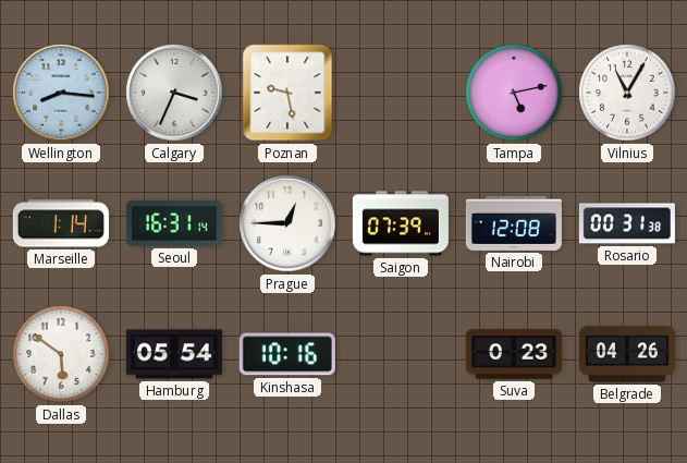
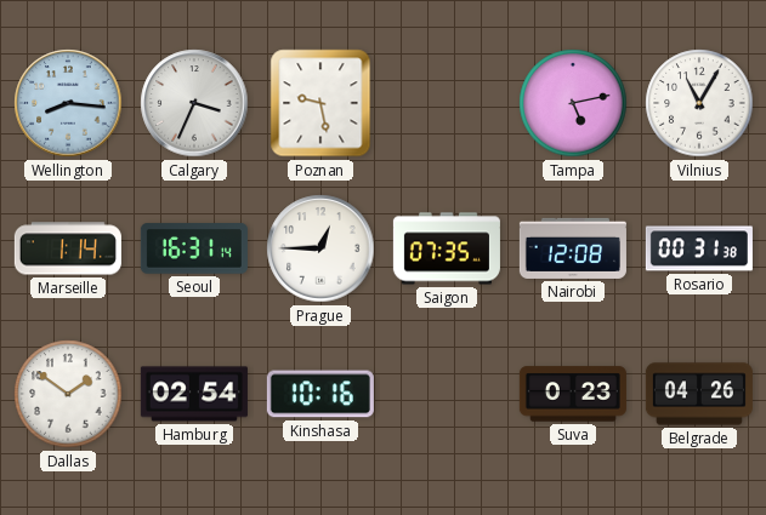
Saigon: 07:39 -> 07:35
Dallas: 5:51 -> 1:51
Hamburg: 05:54 -> 02:54
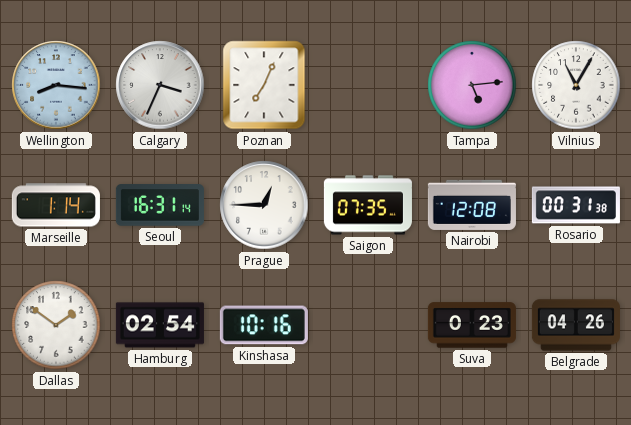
Poznan: 9:28 -> 7:04
Tampa: 5:13 -> 5:14
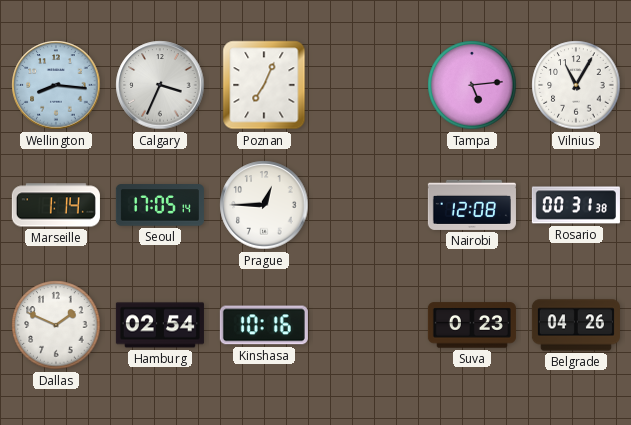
Seoul: 16:31 -> 17:05
Saigon: 07:35 -> none
Dallas: 1:51 -> 1:49
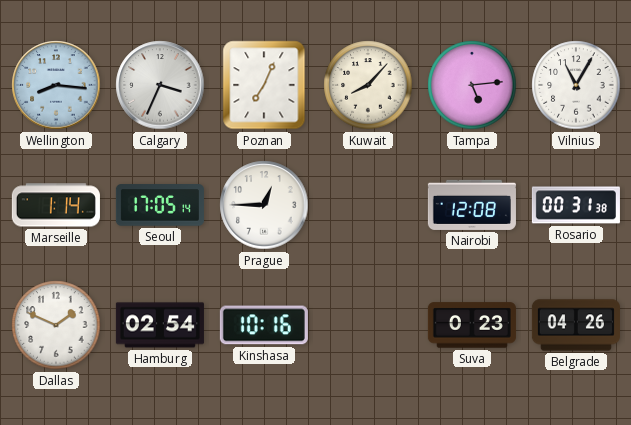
Kuwait: none -> 8:07
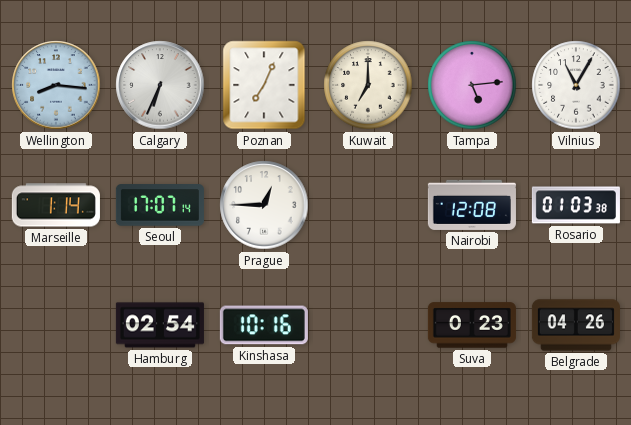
Calgary: 3:34 -> 6:34
Kuwait: 8:07 -> 7:00
Seoul: 17:05 -> 17:07
Rosario: 00:31 -> 01:03
Dallas: 1:49 -> none
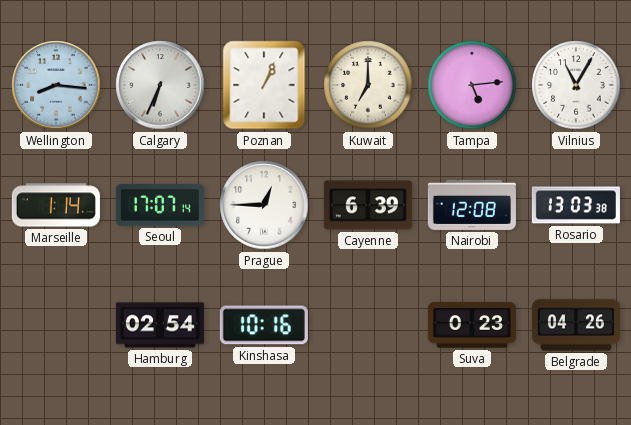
Poznan: 7:04 -> 1:04
Cayenne: none -> 6:39
Rosario: 01:03 -> 13:03
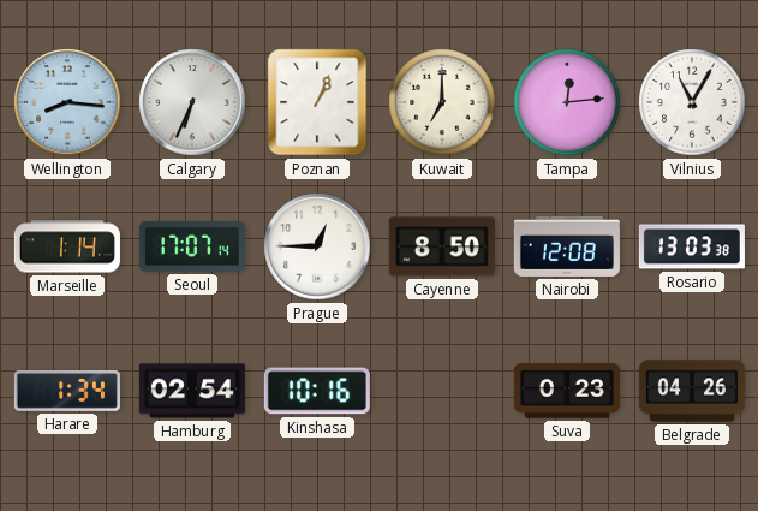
Tampa: 5:14 -> 12:14
Cayenne: 6:39 -> 8:50
Harare: none -> 1:34
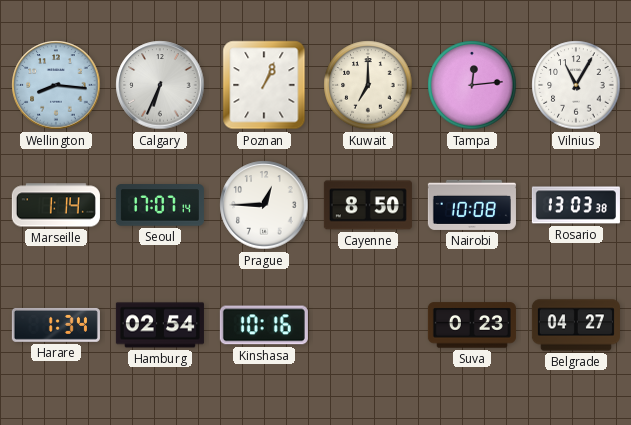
Nairobi: 12:08 -> 10:08
Belgrade: 04:26 -> 04:27
